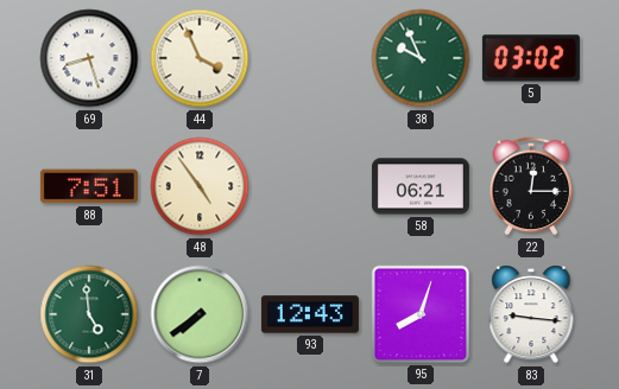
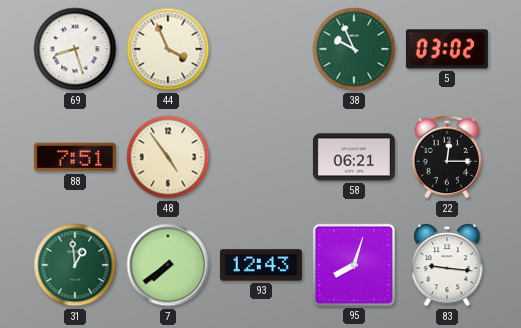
31: 4:59 -> 12:59
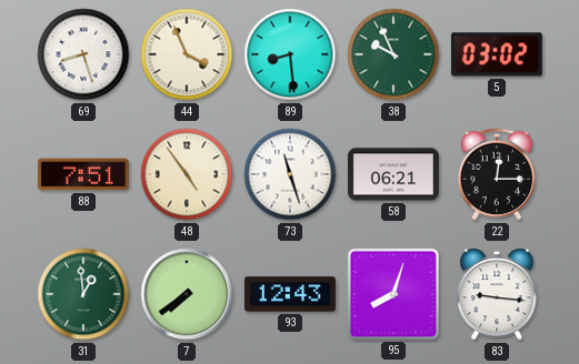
89: none -> 8:29
73: none -> 11:27
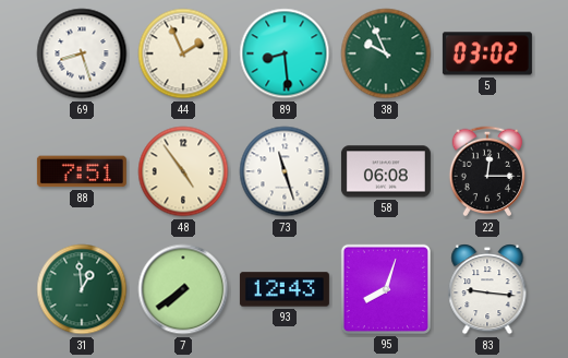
44: 3:56 -> 1:56
58: 06:21 -> 06:08
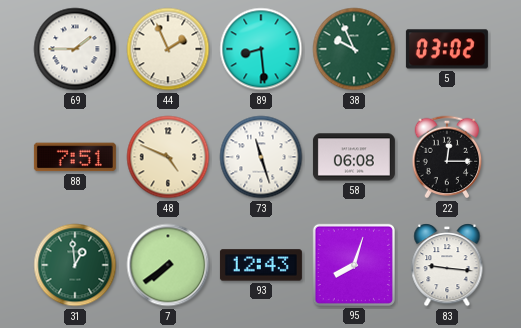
69: 8:27 -> 1:45
48: 4:54 -> 4:49
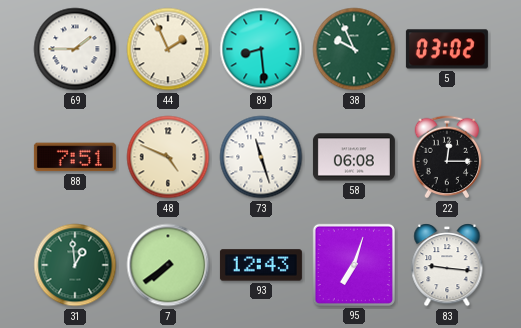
95: 8:03 -> 7:03
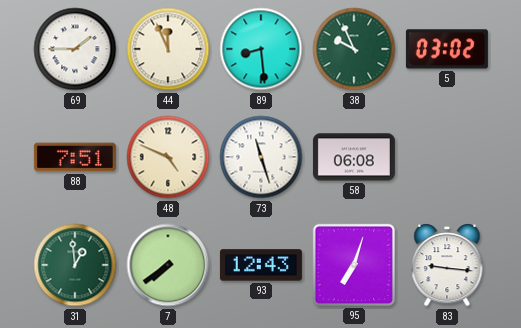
44: 1:56 -> 11:56
22: 12:15 -> none
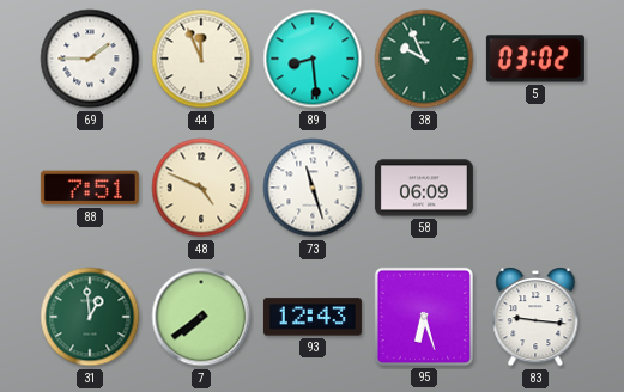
58: 06:08 -> 06:09
95: 7:03 -> 6:27
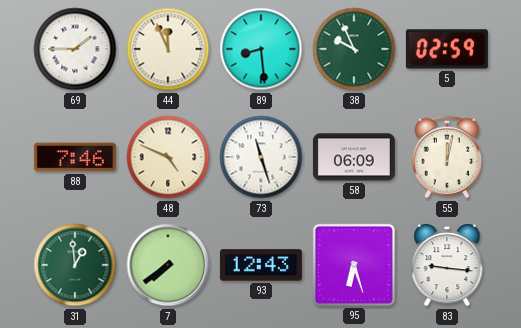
5: 03:02 -> 02:59
88: 7:51 -> 7:46
55: none -> 12:02
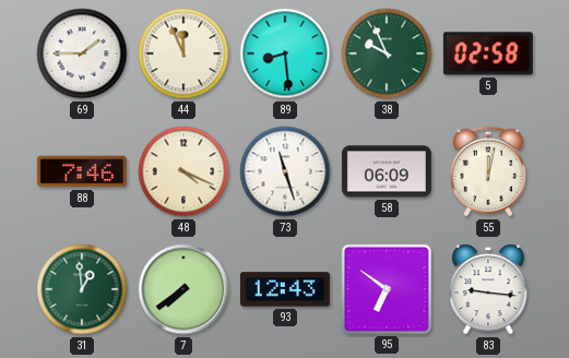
5: 02:59 -> 02:58
48: 4:49 -> 4:19
95: 6:27 -> 6:51
